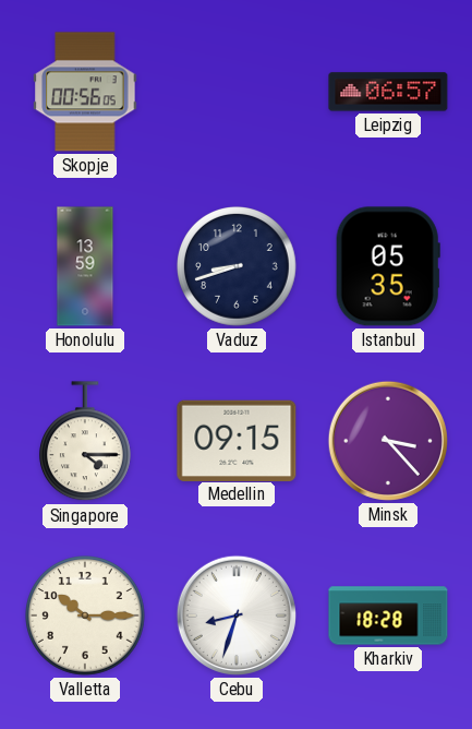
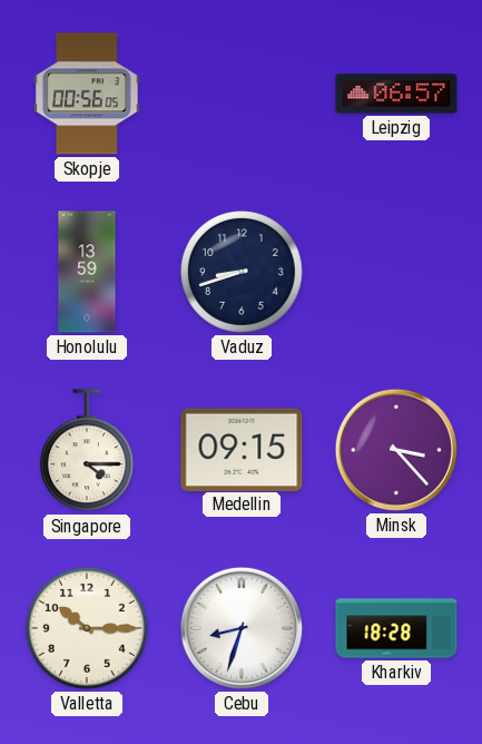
Istanbul: 05:35 -> none
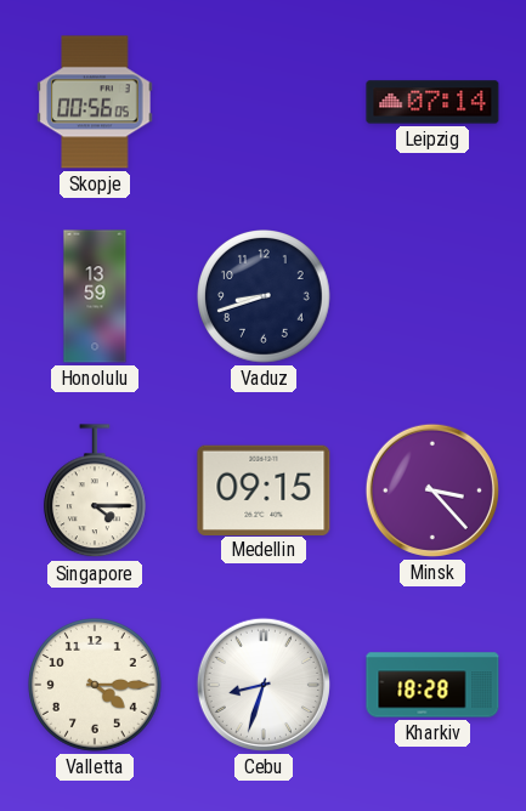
Leipzig: 06:57 -> 07:14
Valletta: 10:15 -> 4:15
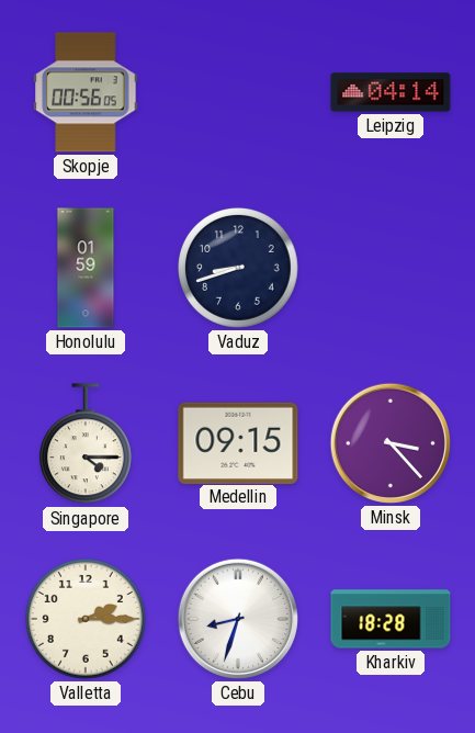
Leipzig: 07:14 -> 04:14
Honolulu: 13:59 -> 01:59
Valletta: 4:15 -> 2:15
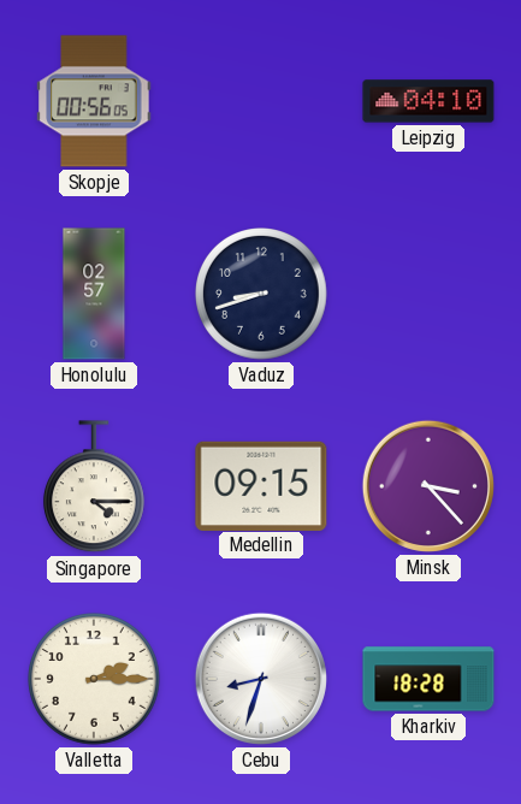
Leipzig: 04:14 -> 04:10
Honolulu: 01:59 -> 02:57
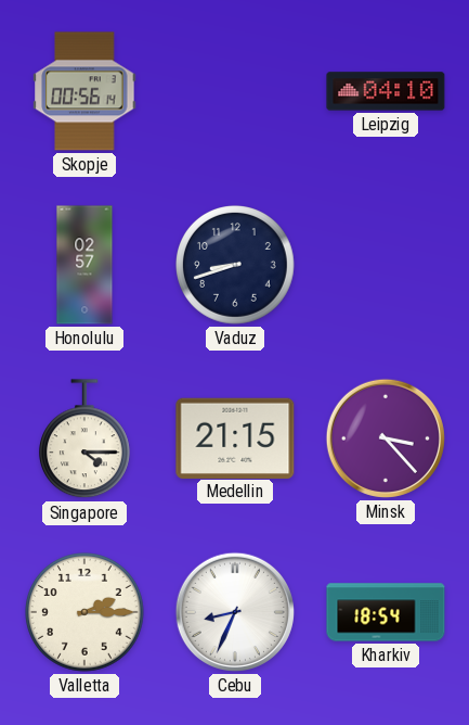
Skopje: 00:56:05 -> 00:56:14
Medellin: 09:15 -> 21:15
Cebu: 8:33 -> 8:34
Kharkiv: 18:28 -> 18:54
